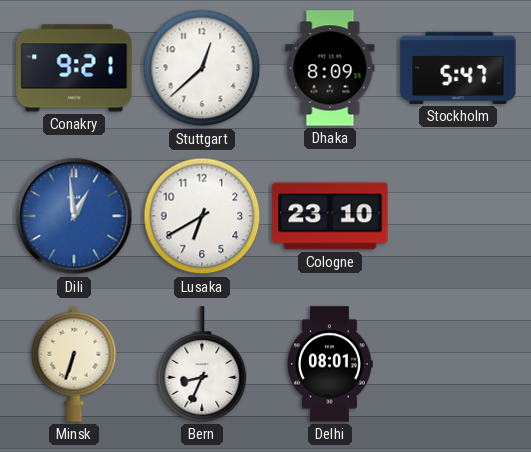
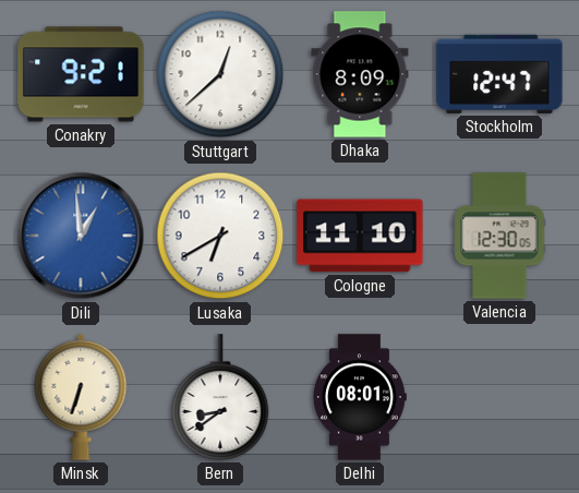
Stockholm: 5:47 -> 12:47
Cologne: 23:10 -> 11:10
Valencia: none -> 12:30
Bern: 8:34 -> 8:39
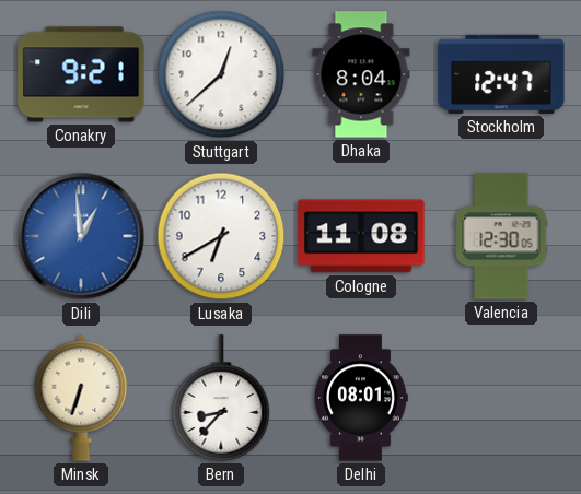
Dhaka: 8:09 -> 8:04
Cologne: 11:10 -> 11:08
Bern: 8:39 -> 8:37
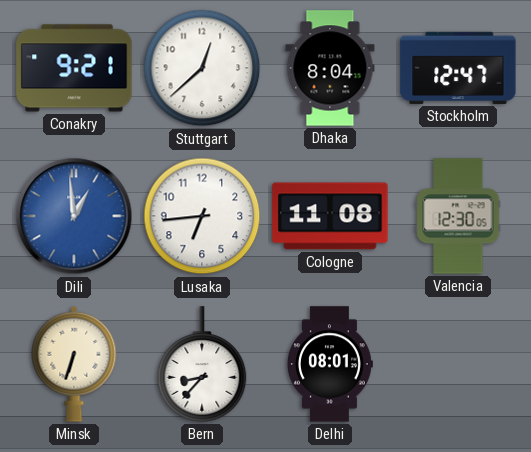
Lusaka: 6:40 -> 6:44
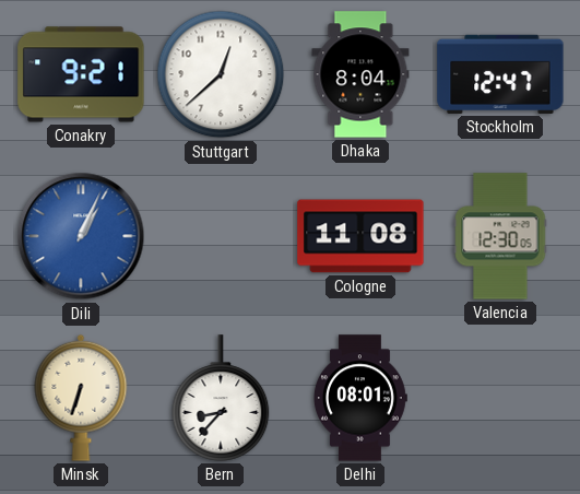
Dili: 12:59 -> 1:04
Lusaka: 6:44 -> none
